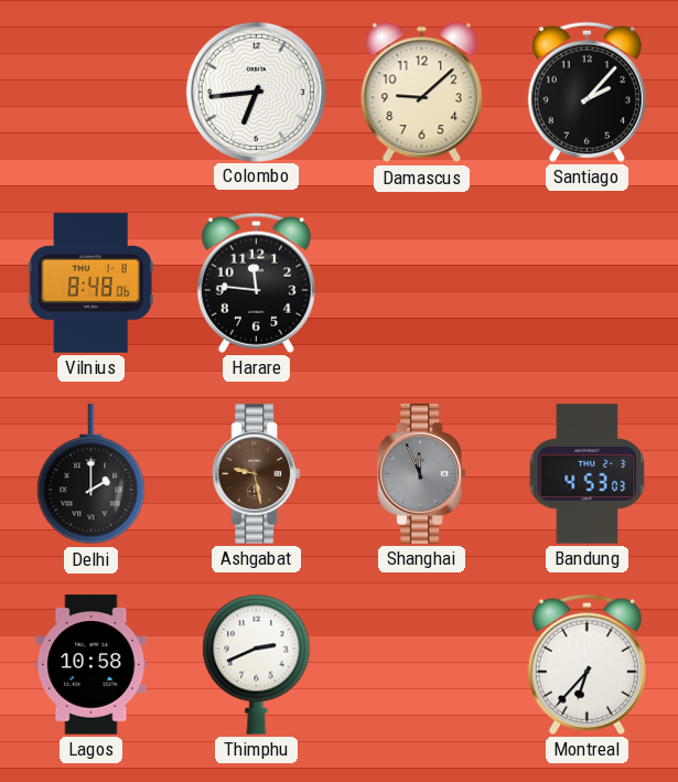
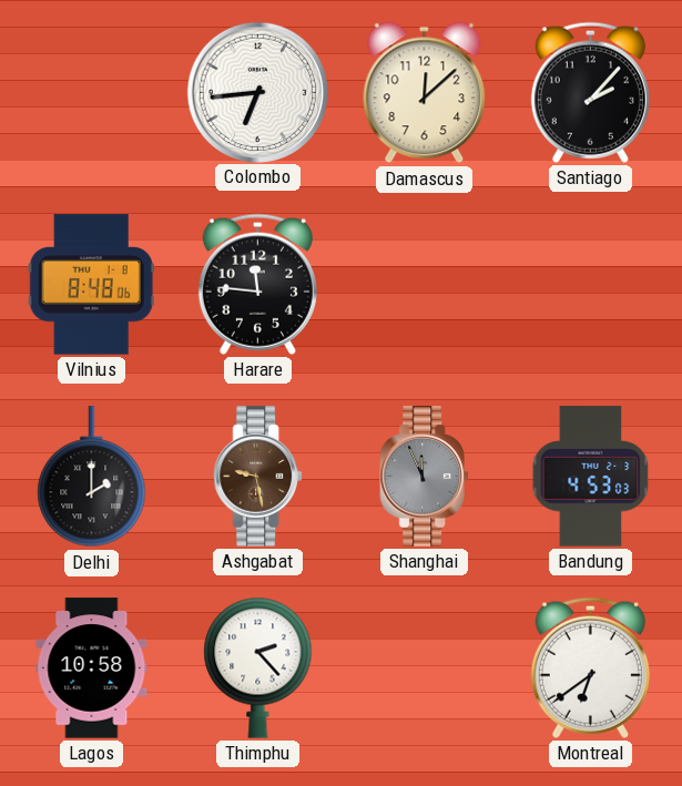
Damascus: 9:08 -> 12:08
Thimphu: 2:41 -> 2:23
Montreal: 6:37 -> 6:39
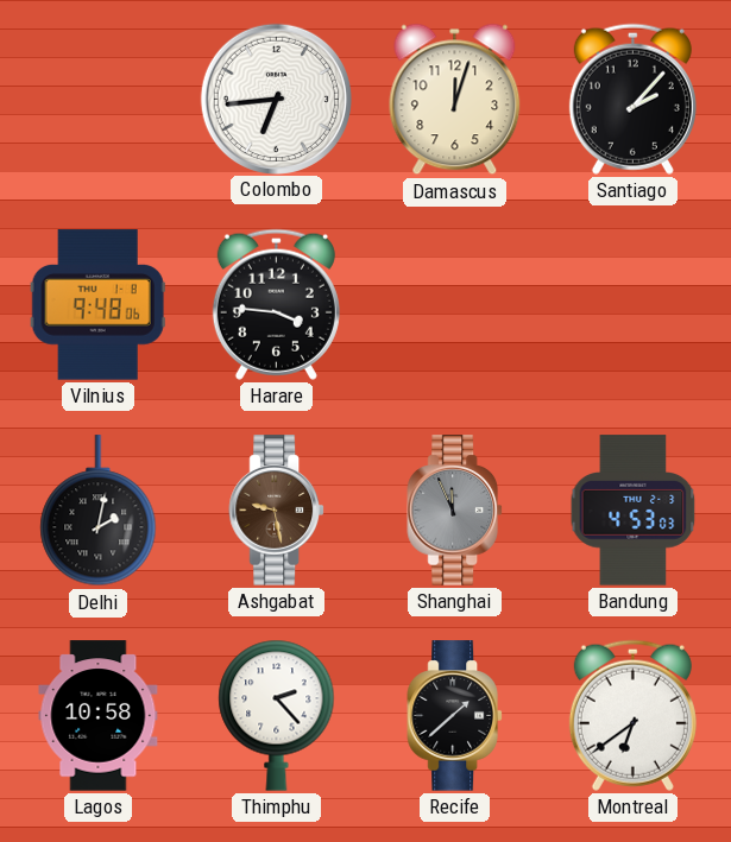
Damascus: 12:08 -> 12:03
Vilnius: 8:48 -> 9:48
Harare: 11:46 -> 3:46
Delhi: 2:00 -> 2:02
Recife: none -> 1:38
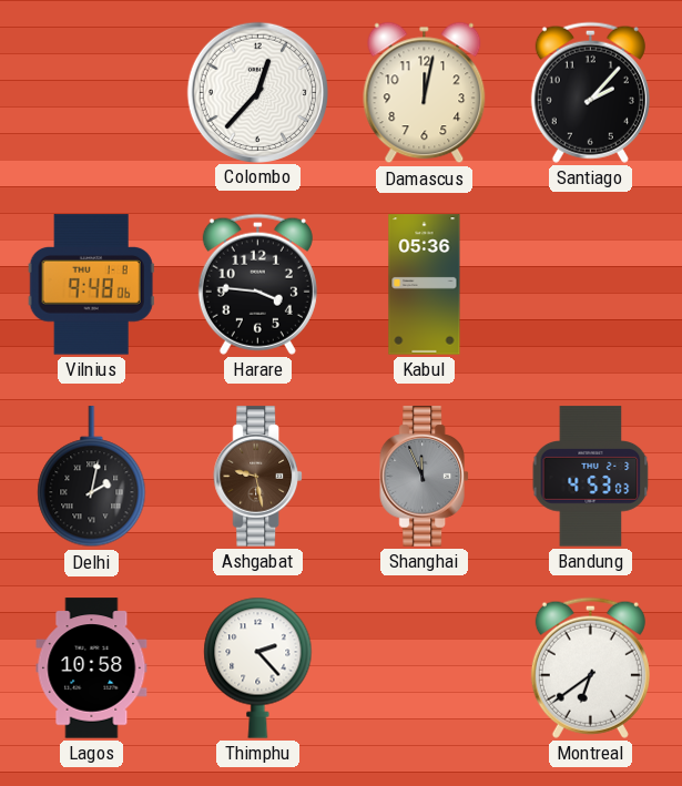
Colombo: 6:44 -> 12:37
Damascus: 12:03 -> 12:02
Kabul: none -> 05:36
Recife: 1:38 -> none
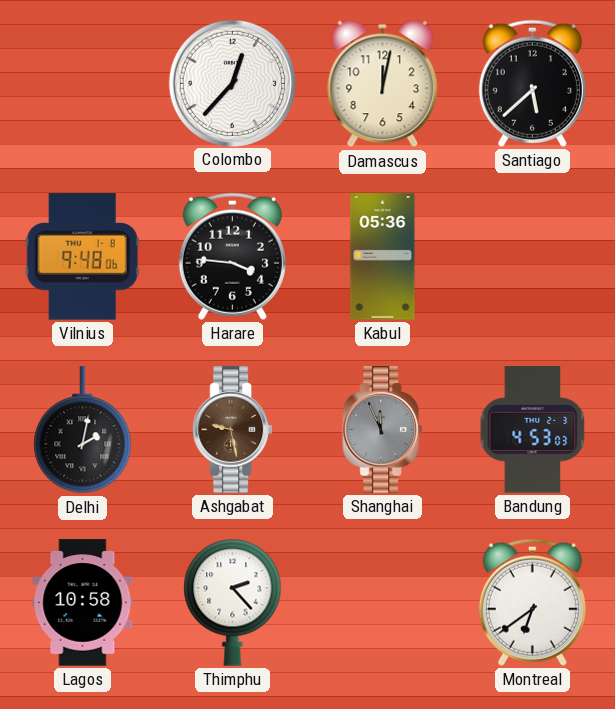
Santiago: 2:07 -> 5:38
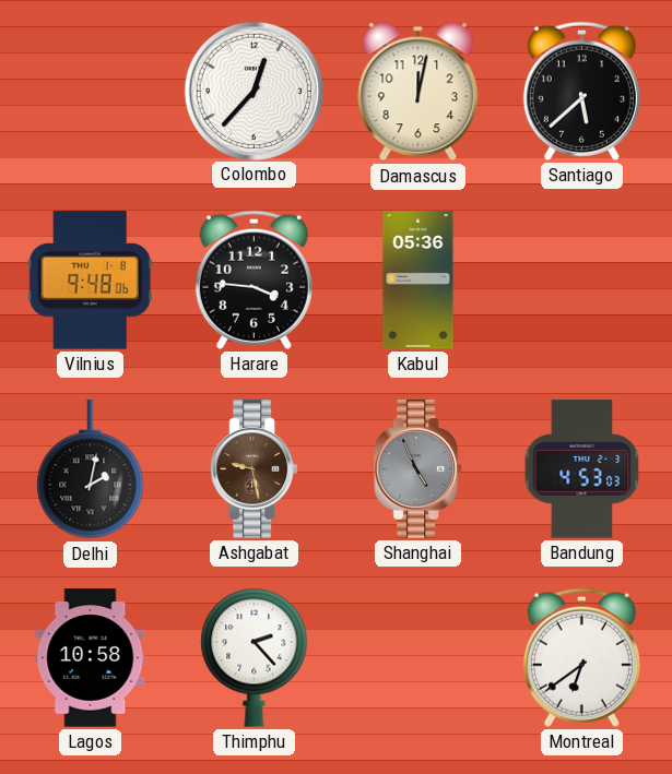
Shanghai: 11:56 -> 4:56
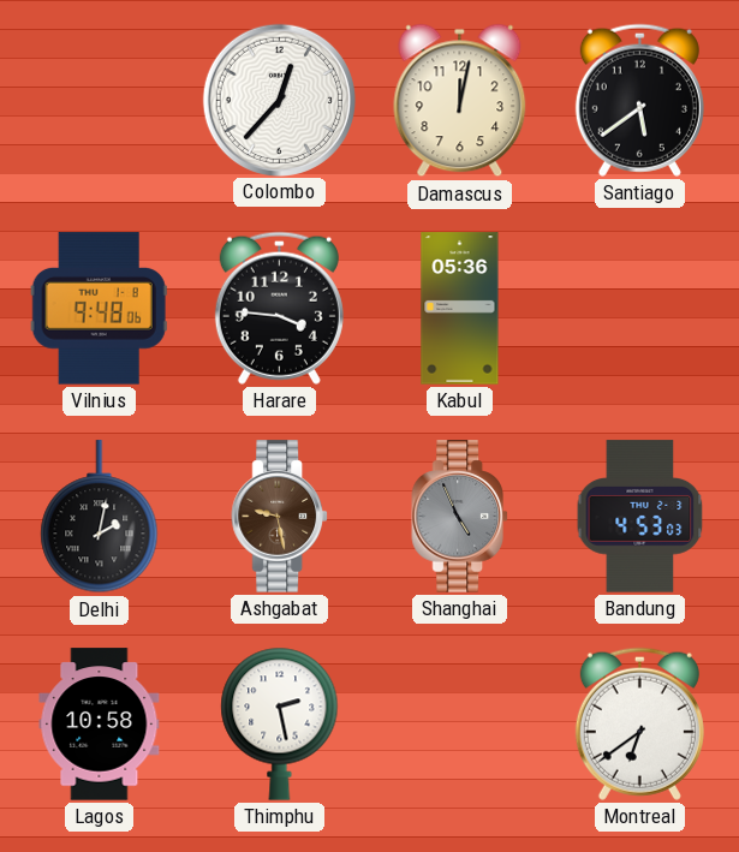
Santiago: 5:38 -> 5:39
Thimphu: 2:23 -> 2:28
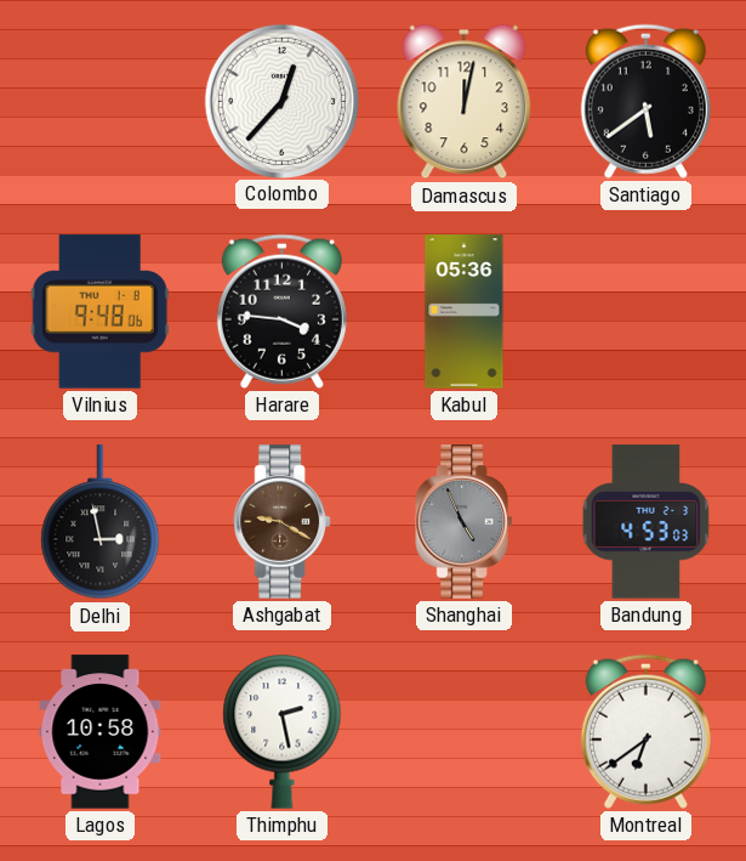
Delhi: 2:02 -> 2:58
Ashgabat: 9:28 -> 9:20
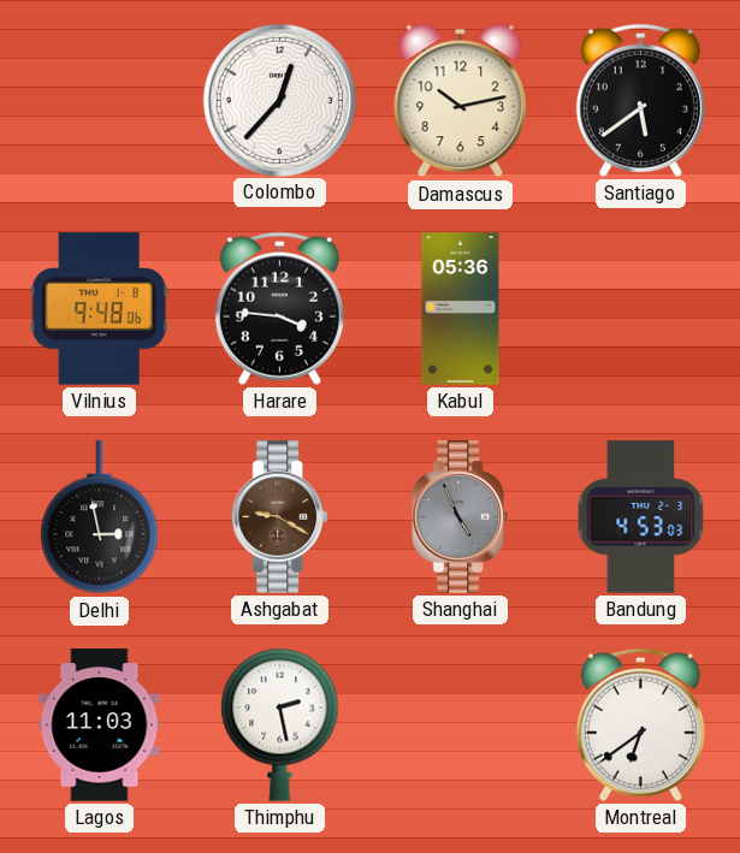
Damascus: 12:02 -> 10:13
Lagos: 10:58 -> 11:03
